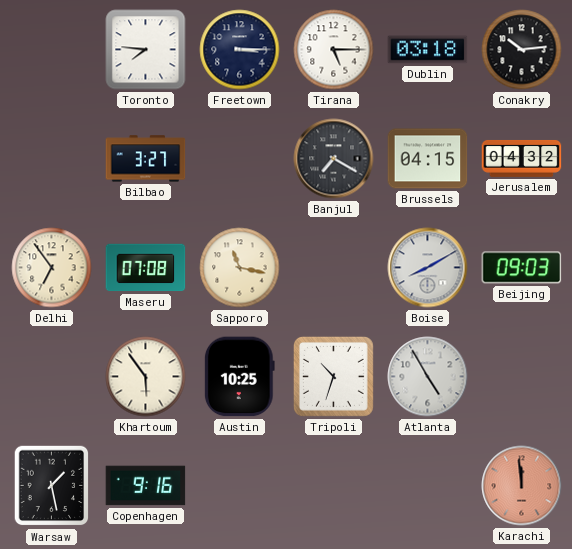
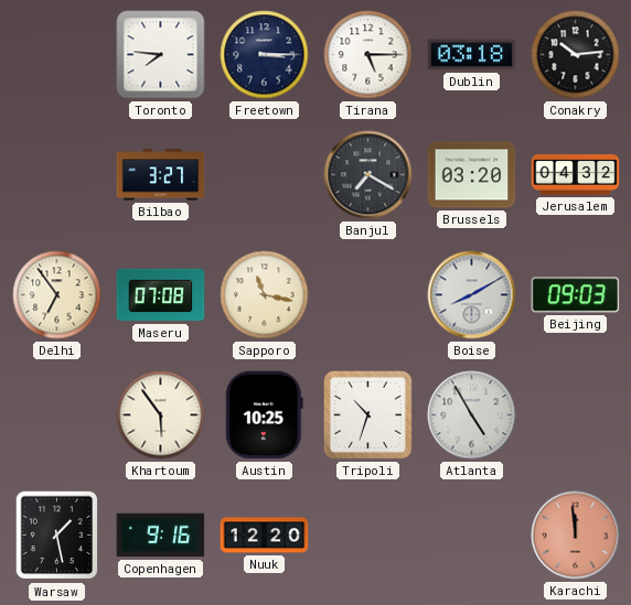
Brussels: 04:15 -> 03:20
Nuuk: none -> 12:20
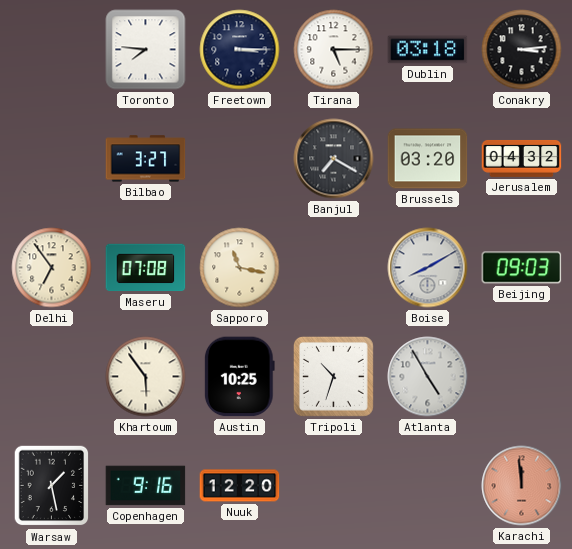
Conakry: 10:14 -> 3:14
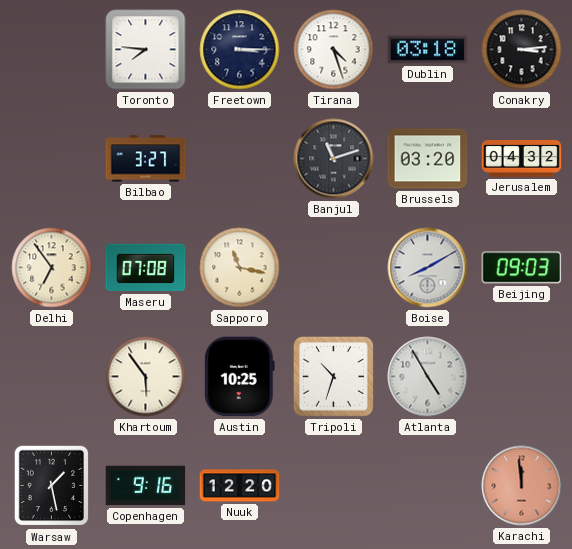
Tirana: 5:15 -> 4:27
Banjul: 7:20 -> 11:12
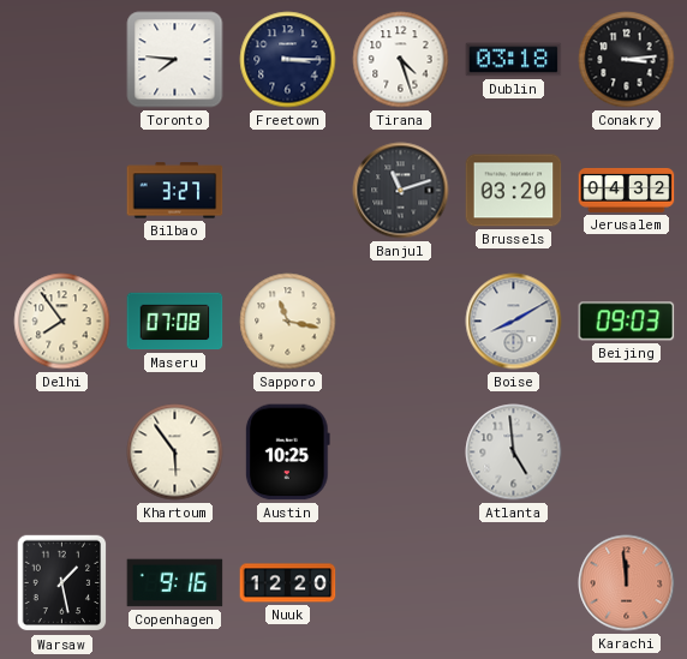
Delhi: 6:54 -> 7:54
Tripoli: 10:33 -> none
Atlanta: 4:55 -> 4:59
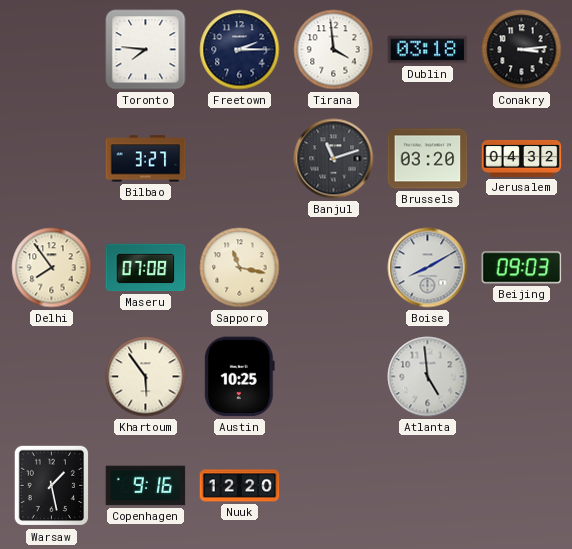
Freetown: 3:15 -> 2:15
Tirana: 4:27 -> 3:59
Karachi: 11:59 -> none
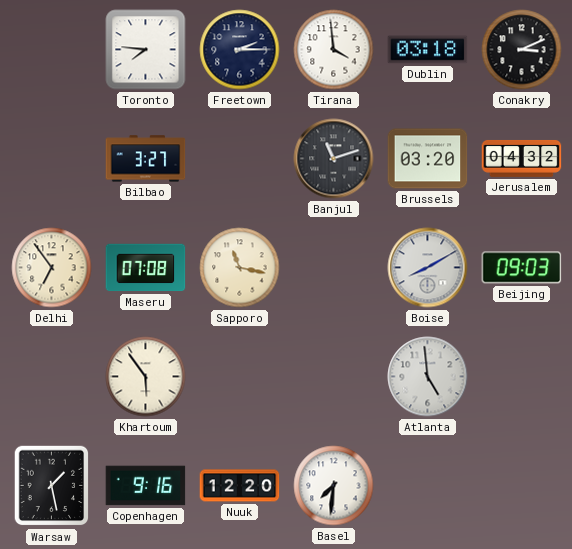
Conakry: 3:14 -> 3:11
Delhi: 7:54 -> 6:54
Austin: 10:25 -> none
Basel: none -> 7:31
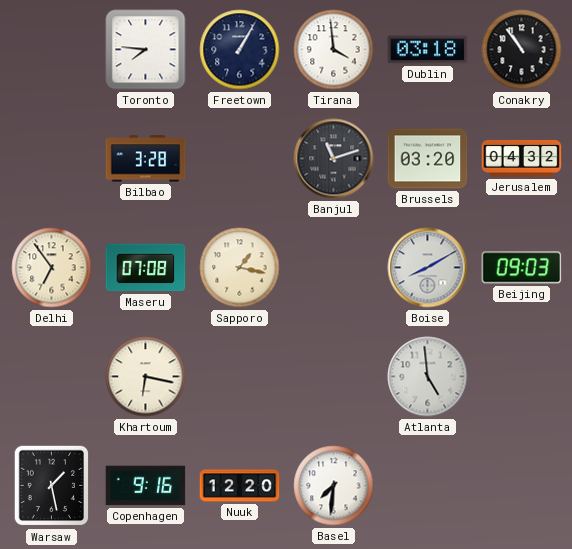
Freetown: 2:15 -> 1:05
Conakry: 3:11 -> 10:54
Bilbao: 3:27 -> 3:28
Sapporo: 11:17 -> 1:17
Khartoum: 5:54 -> 6:17
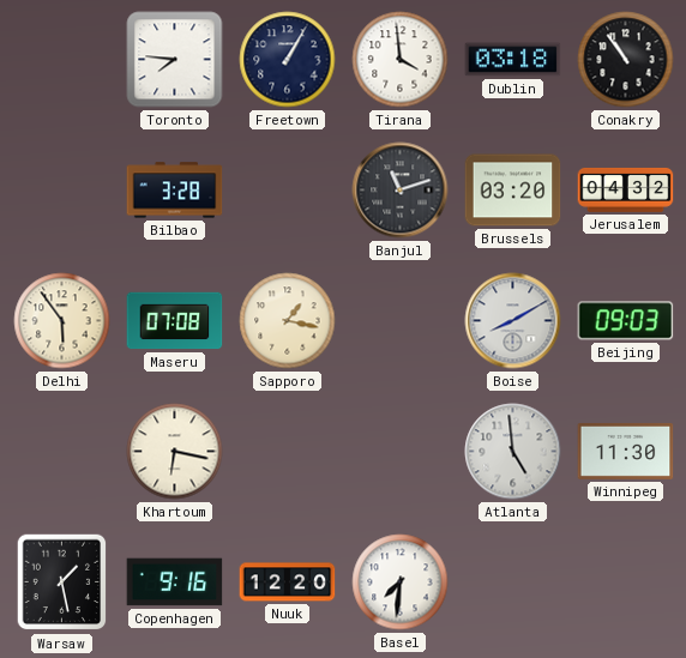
Delhi: 6:54 -> 5:54
Winnipeg: none -> 11:30
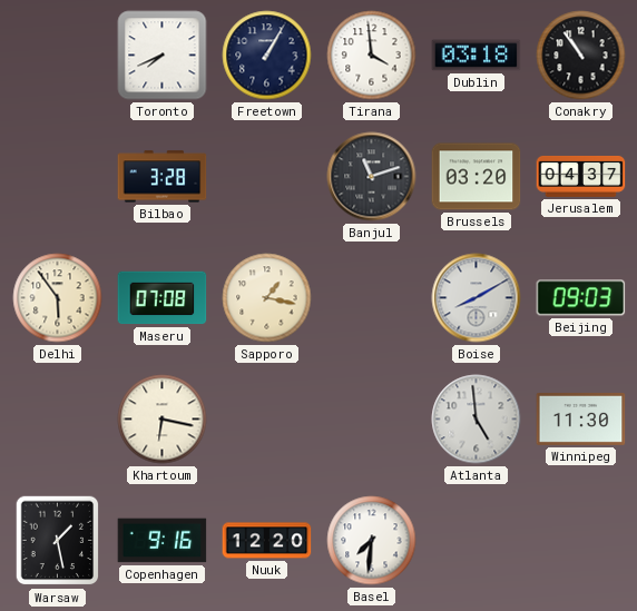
Toronto: 7:46 -> 7:41
Jerusalem: 04:32 -> 04:37
